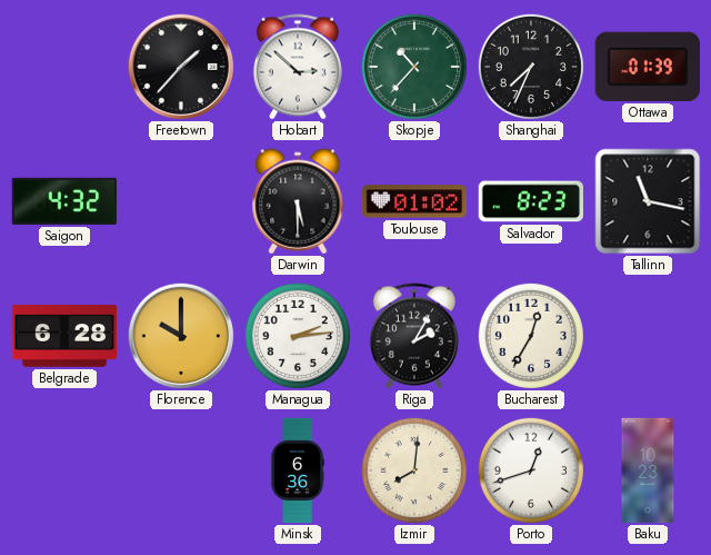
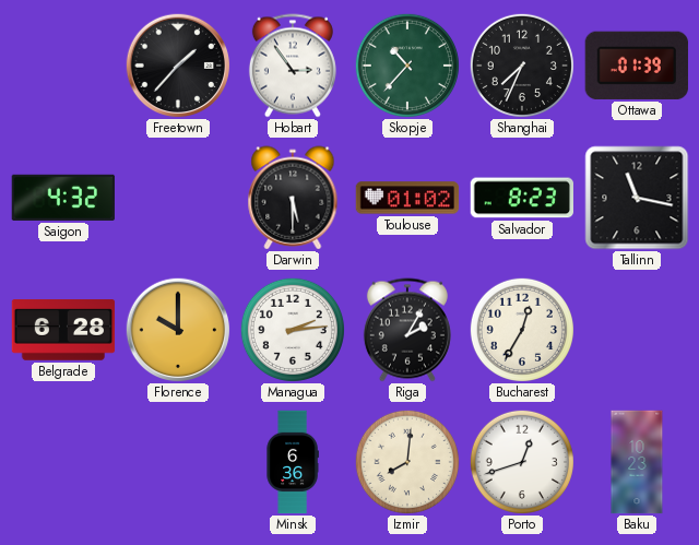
Hobart: 2:52 -> 2:54
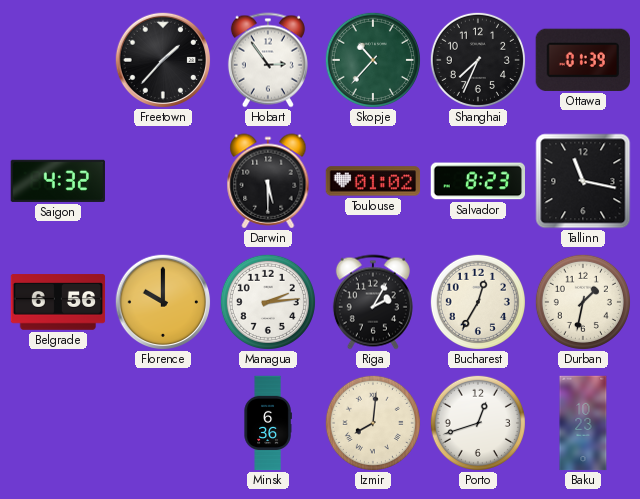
Belgrade: 6:28 -> 6:56
Durban: none -> 1:32
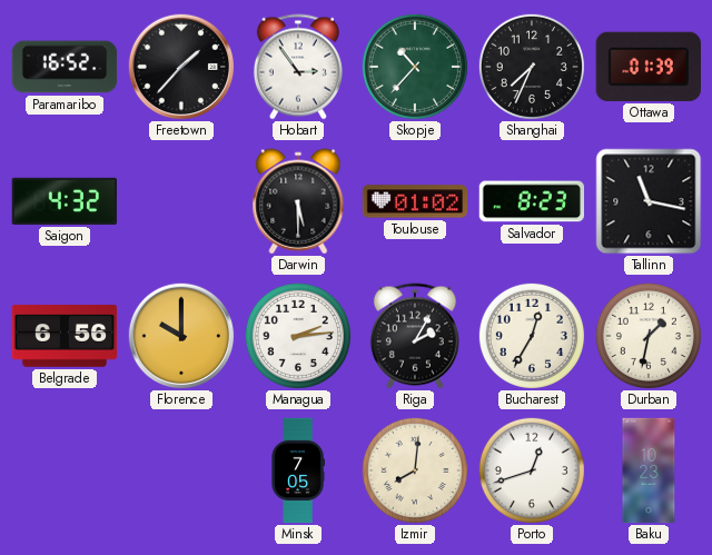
Paramaribo: none -> 16:52
Minsk: 6:36 -> 7:05
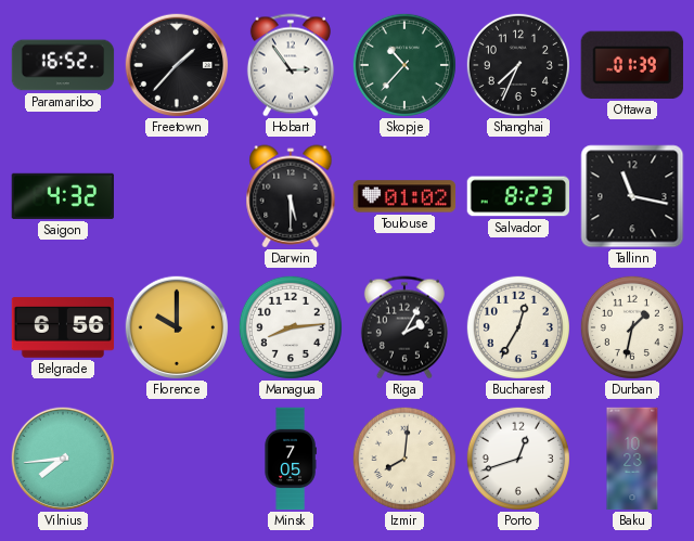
Managua: 2:14 -> 8:14
Vilnius: none -> 7:44
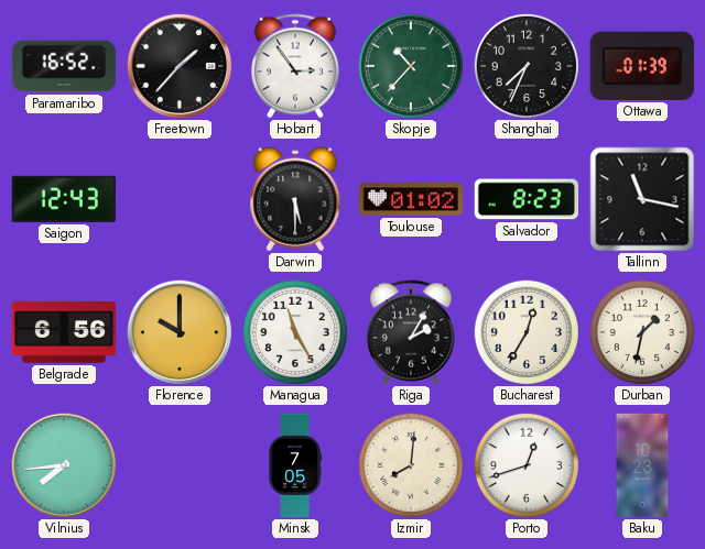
Saigon: 4:32 -> 12:43
Managua: 8:14 -> 11:25
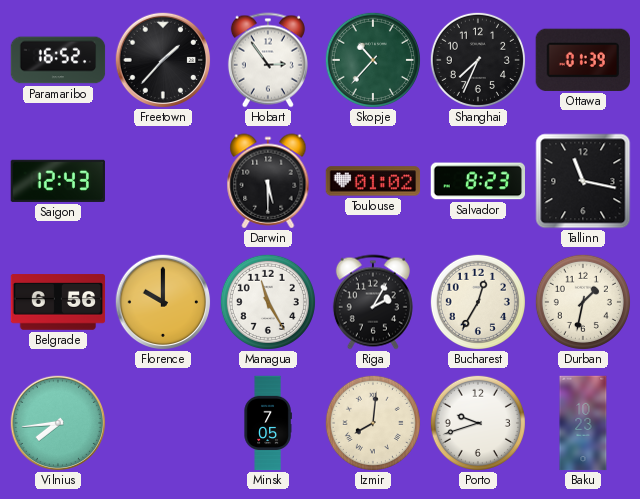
Porto: 12:42 -> 9:42
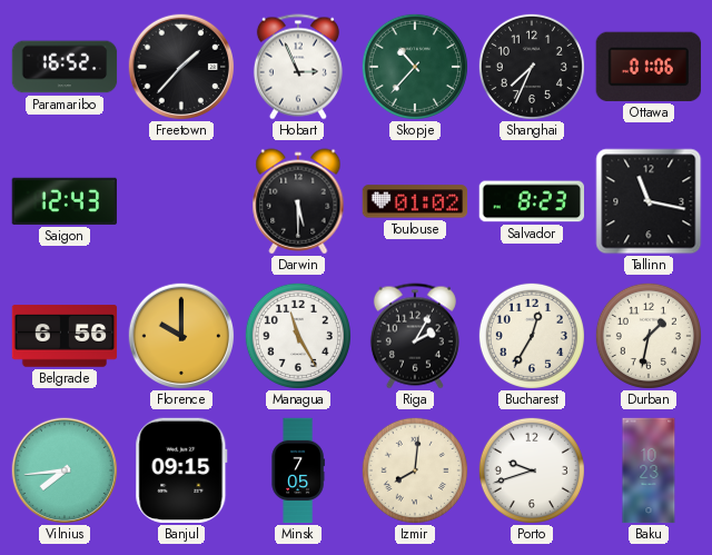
Hobart: 2:54 -> 2:56
Ottawa: 01:39 -> 01:06
Banjul: none -> 09:15
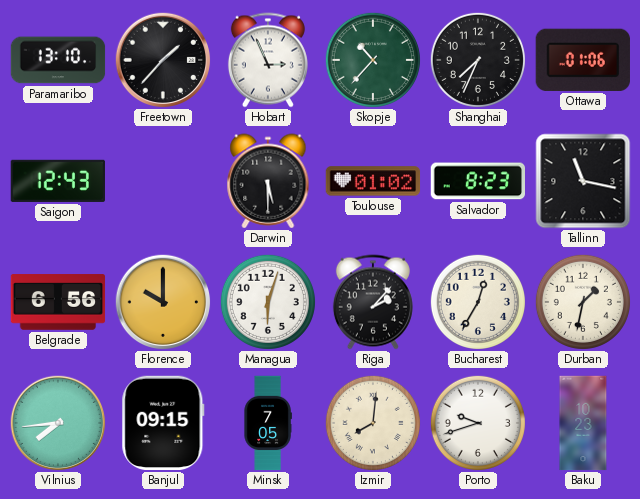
Paramaribo: 16:52 -> 13:10
Managua: 11:25 -> 6:03
Riga: 2:05 -> 2:07
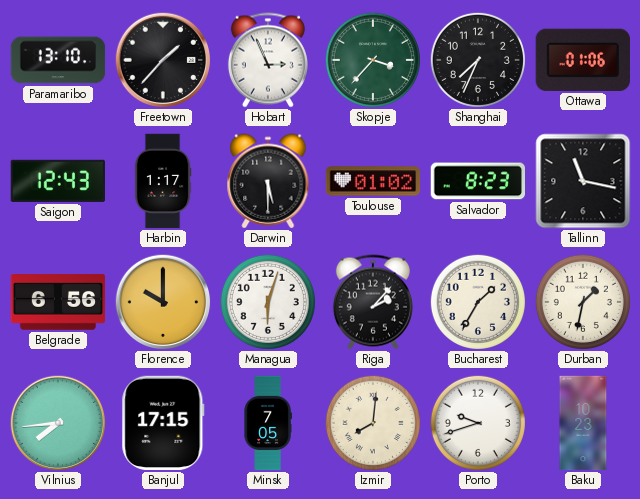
Skopje: 10:37 -> 3:37
Harbin: none -> 1:17
Bucharest: 12:35 -> 1:35
Banjul: 09:15 -> 17:15
